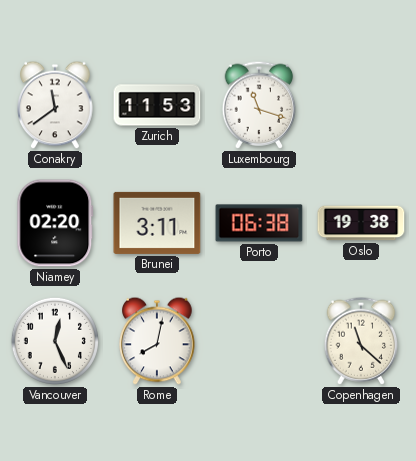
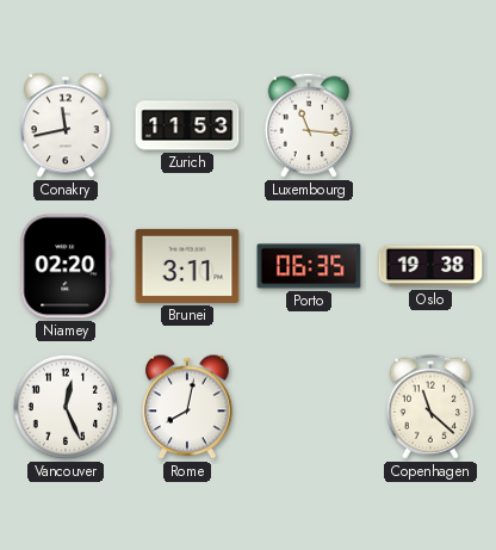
Conakry: 11:39 -> 11:43
Luxembourg: 11:18 -> 11:16
Porto: 06:38 -> 06:35
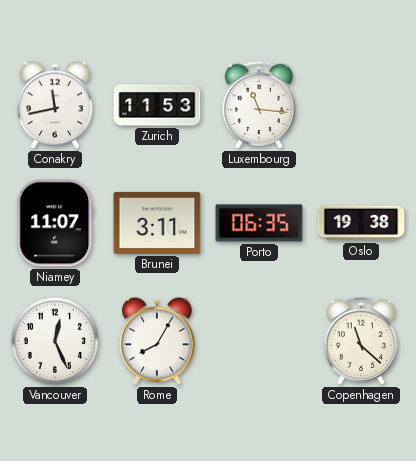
Niamey: 02:20 -> 11:07
Rome: 8:02 -> 8:05
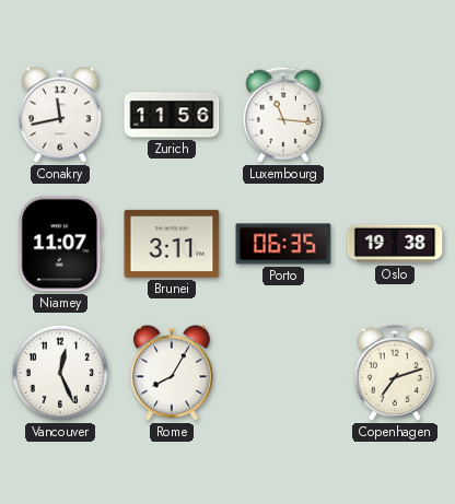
Zurich: 11:53 -> 11:56
Copenhagen: 11:22 -> 7:12
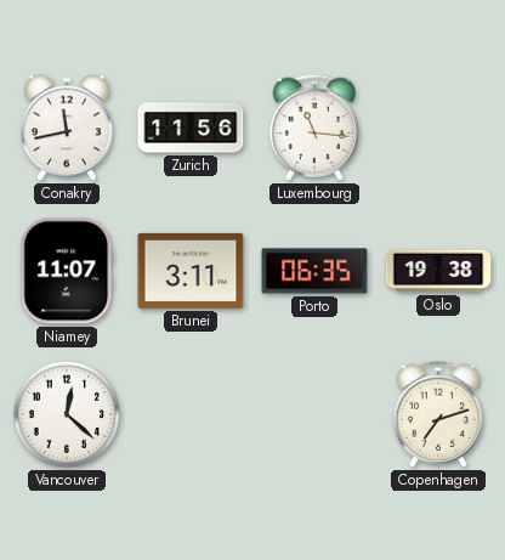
Vancouver: 12:26 -> 12:22
Rome: 8:05 -> none
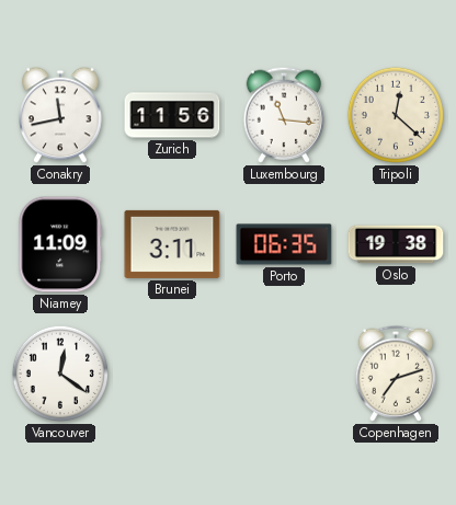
Tripoli: none -> 12:22
Niamey: 11:07 -> 11:09
Vancouver: 12:22 -> 12:21
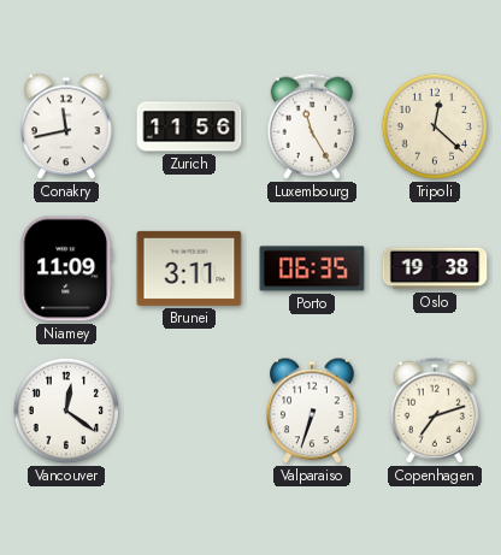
Luxembourg: 11:16 -> 11:25
Valparaiso: none -> 6:33
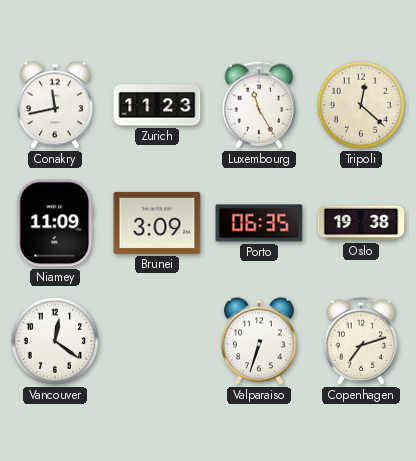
Zurich: 11:56 -> 11:23
Brunei: 3:11 -> 3:09
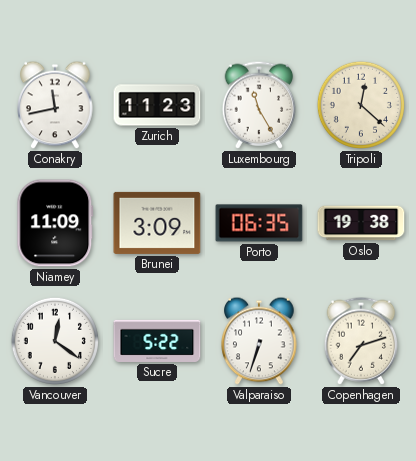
Sucre: none -> 5:22
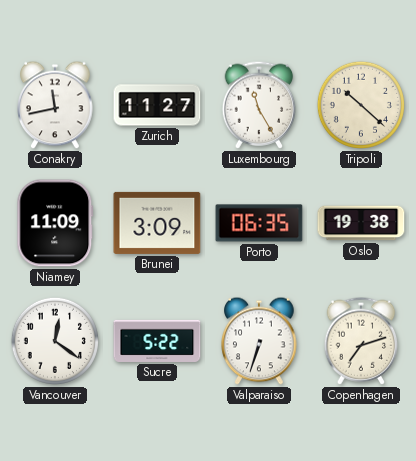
Zurich: 11:23 -> 11:27
Tripoli: 12:22 -> 10:22
